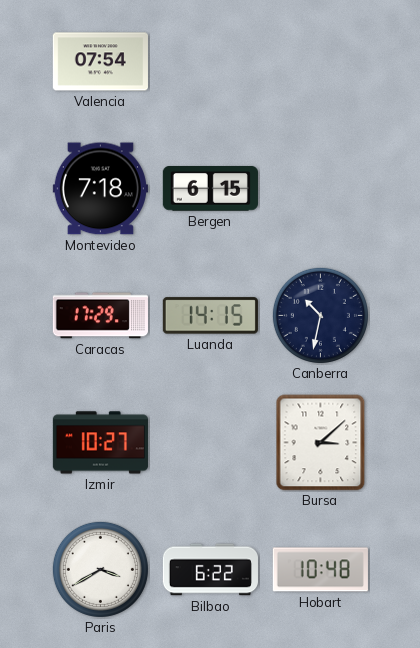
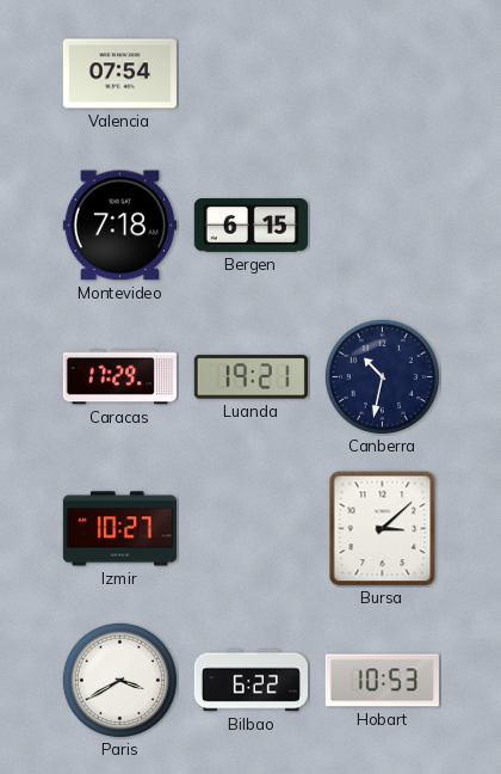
Luanda: 14:15 -> 19:21
Hobart: 10:48 -> 10:53
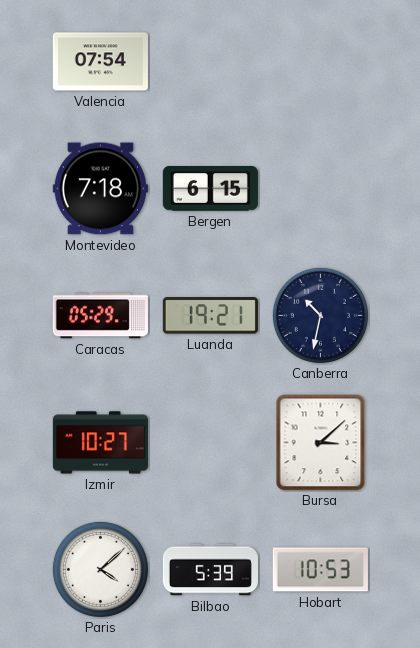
Caracas: 17:29 -> 05:29
Paris: 3:40 -> 4:08
Bilbao: 6:22 -> 5:39
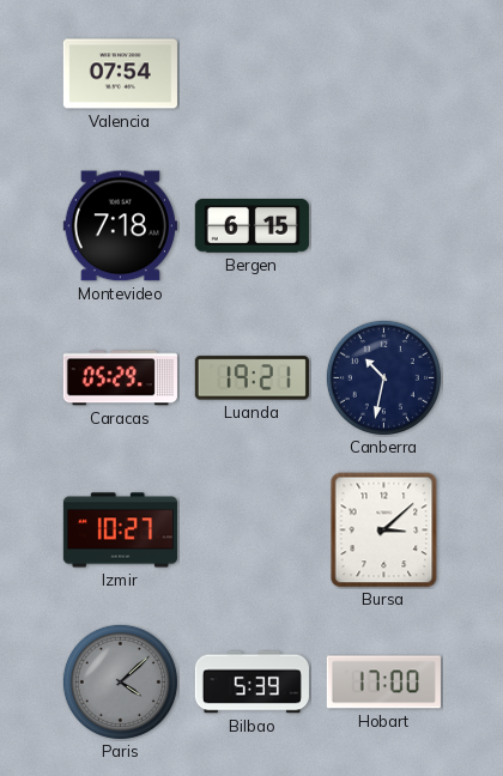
Paris dial: white -> grey
Hobart: 10:53 -> 17:00
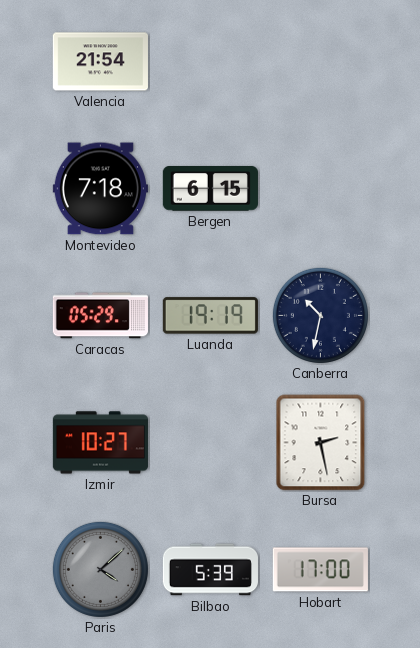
Valencia: 07:54 -> 21:54
Luanda: 19:21 -> 19:19
Bursa: 3:08 -> 2:28
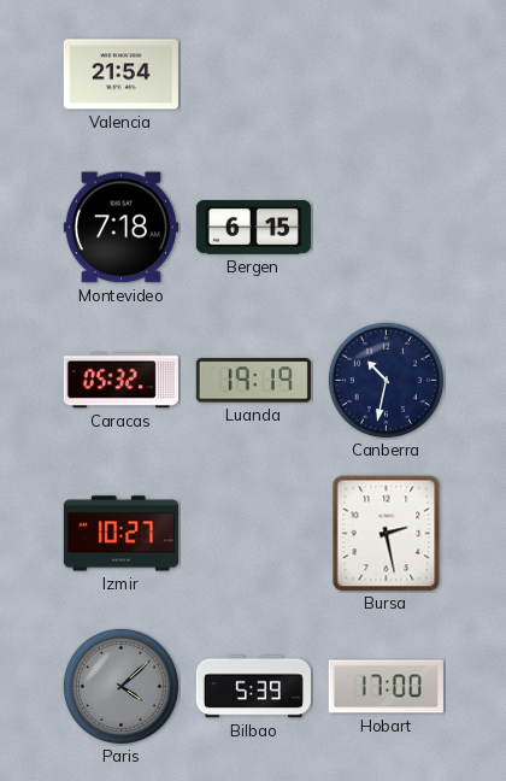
Caracas: 05:29 -> 05:32
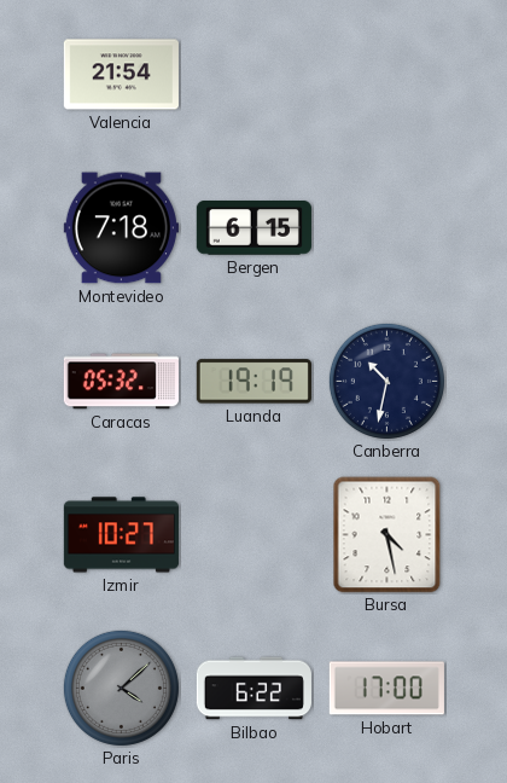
Bursa: 2:28 -> 4:28
Bilbao: 5:39 -> 6:22
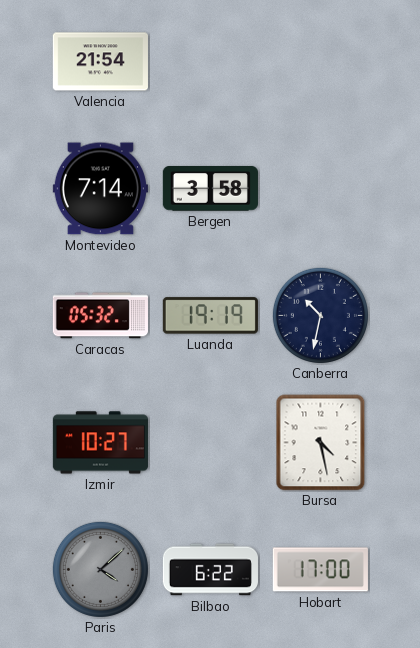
Montevideo: 7:18 -> 7:14
Bergen: 6:15 -> 3:58
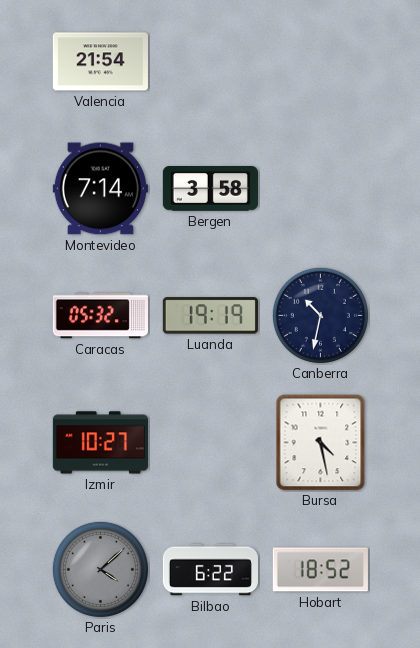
Hobart: 17:00 -> 18:52
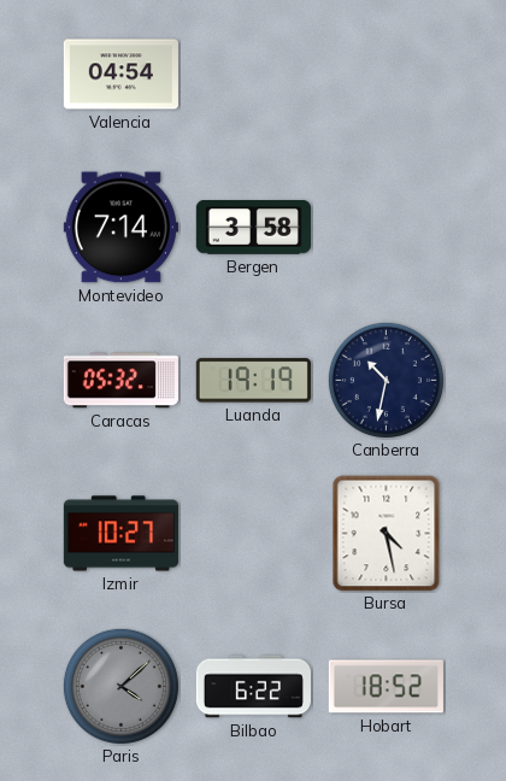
Valencia: 21:54 -> 04:54
